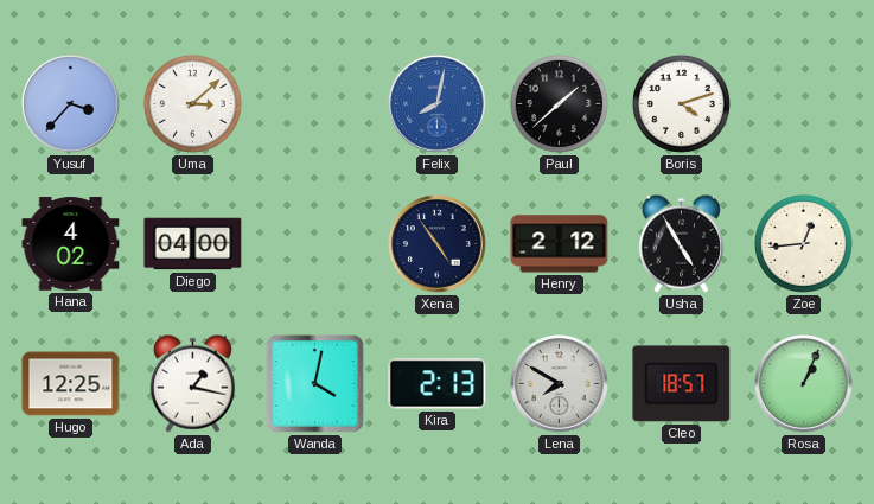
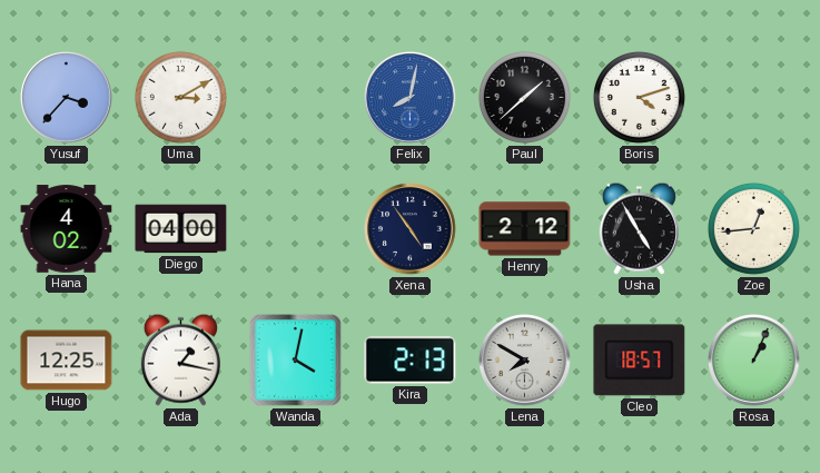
Uma: 3:08 -> 3:10
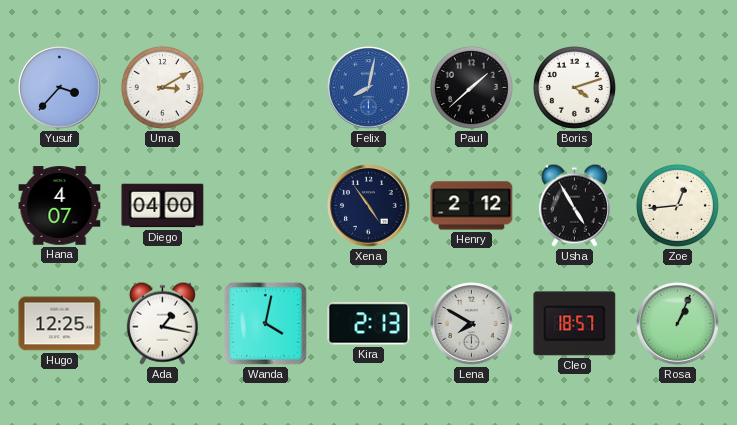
Hana: 4:02 -> 4:07
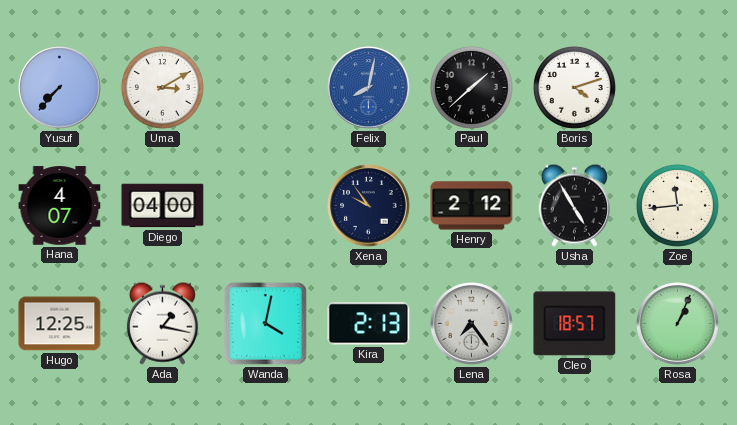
Yusuf: 3:37 -> 7:37
Xena: 4:54 -> 9:54
Zoe: 12:44 -> 11:44
Lena: 7:50 -> 7:24
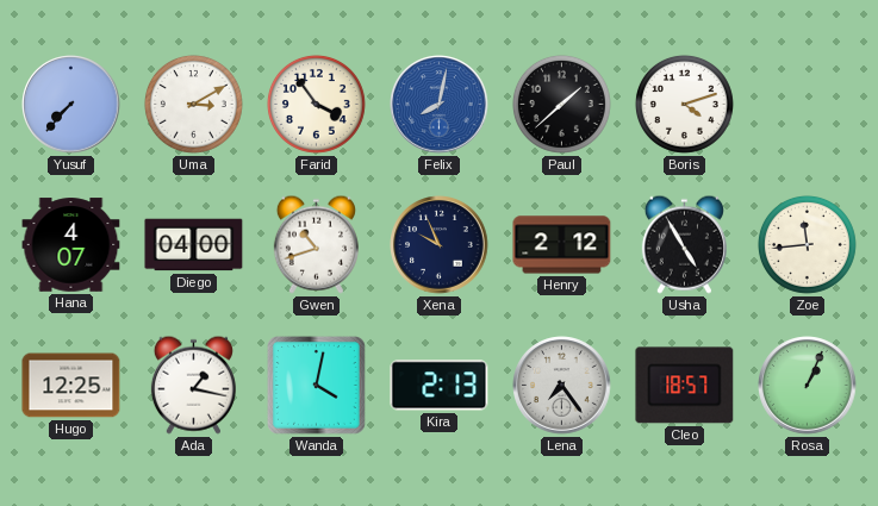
Farid: none -> 3:54
Gwen: none -> 10:42
Xena: 9:54 -> 9:56
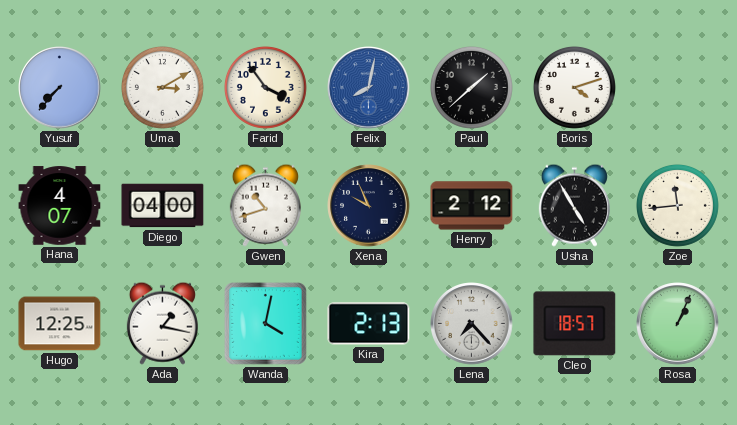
Lena: 7:24 -> 7:23
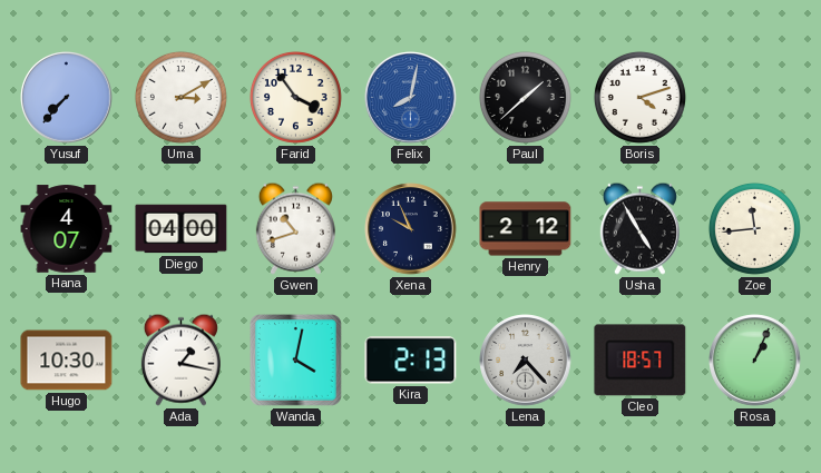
Hugo: 12:25 -> 10:30
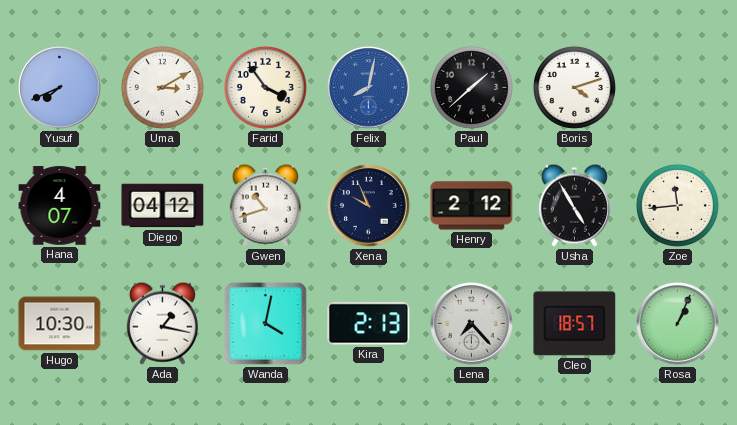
Yusuf: 7:37 -> 7:41
Diego: 04:00 -> 04:12
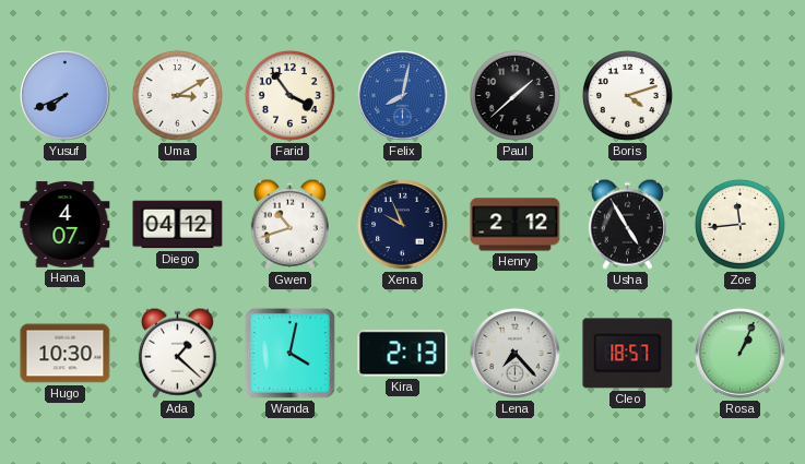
Ada: 1:17 -> 1:22
